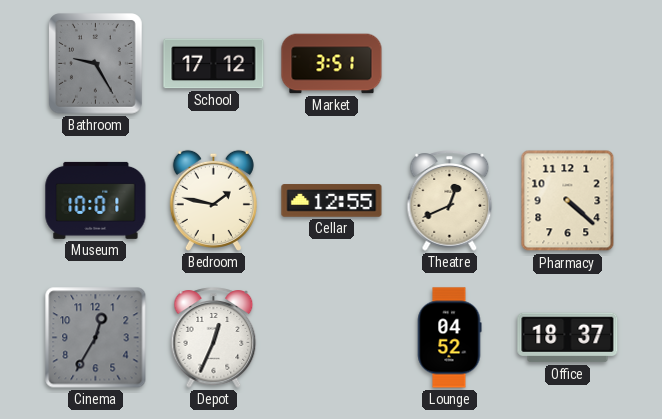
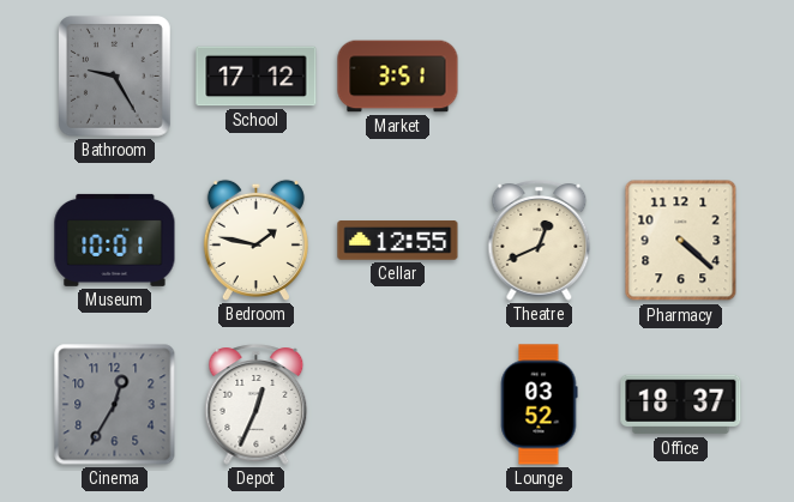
Lounge: 04:52 -> 03:52
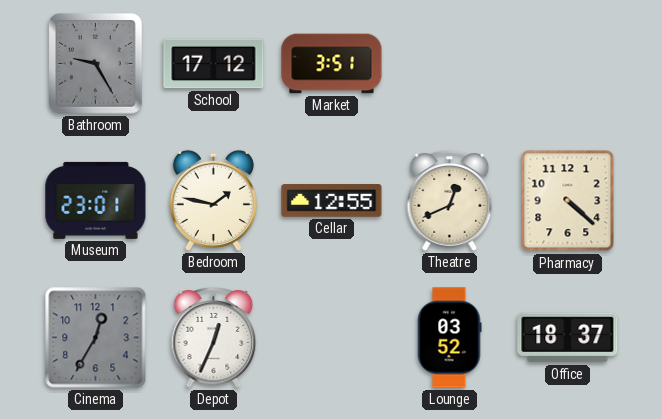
Museum: 10:01 -> 23:01
